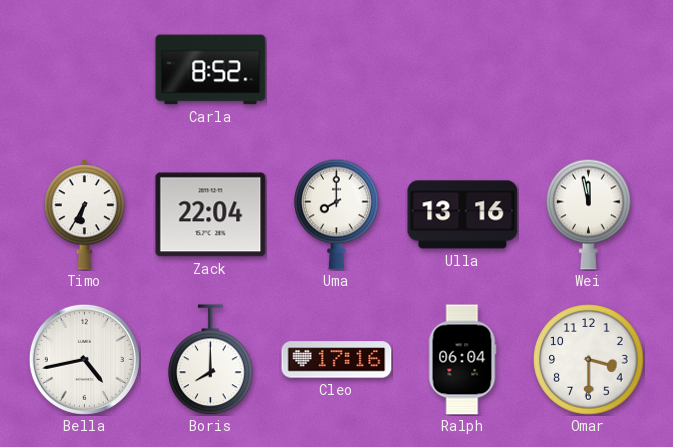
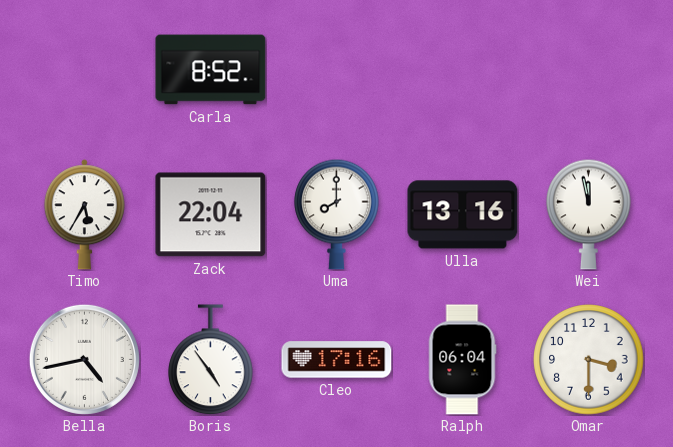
Timo: 6:35 -> 5:35
Boris: 8:00 -> 4:54
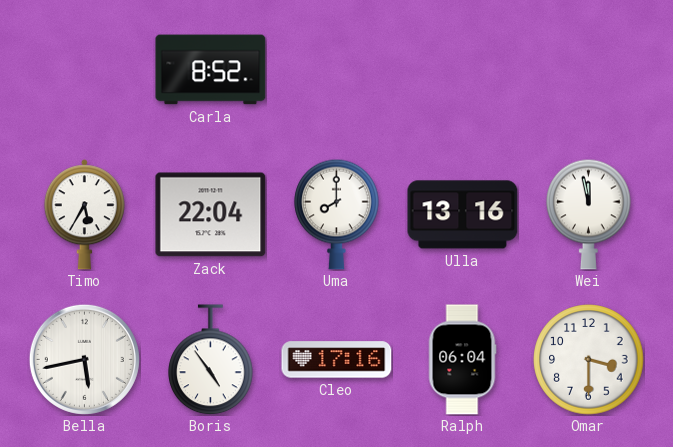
Bella: 4:43 -> 5:43
